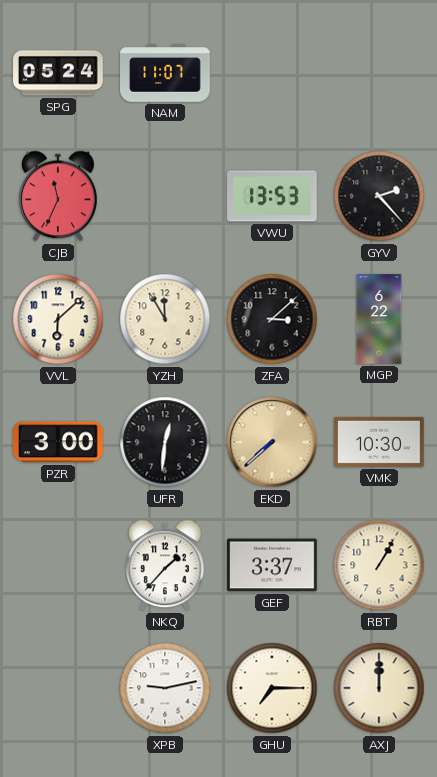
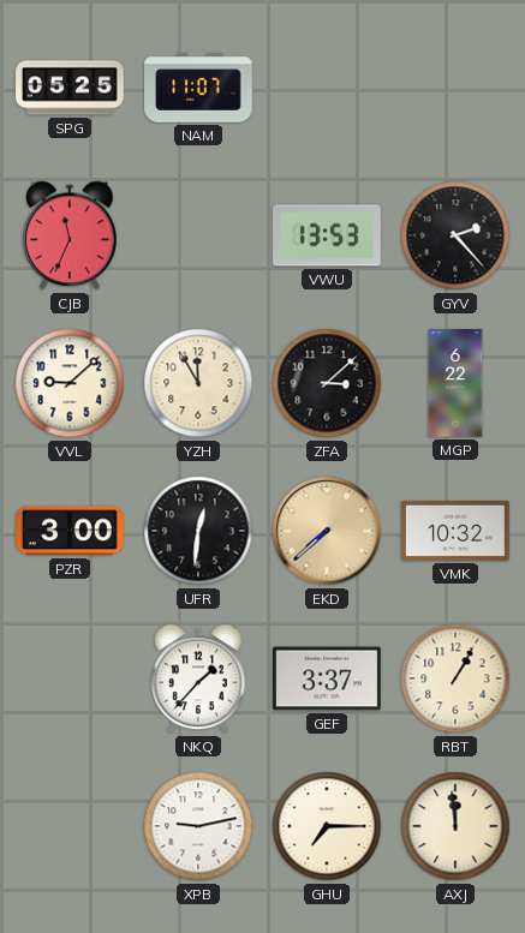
SPG: 05:24 -> 05:25
VVL: 6:08 -> 9:08
VMK: 10:30 -> 10:32
AXJ: 12:00 -> 11:59
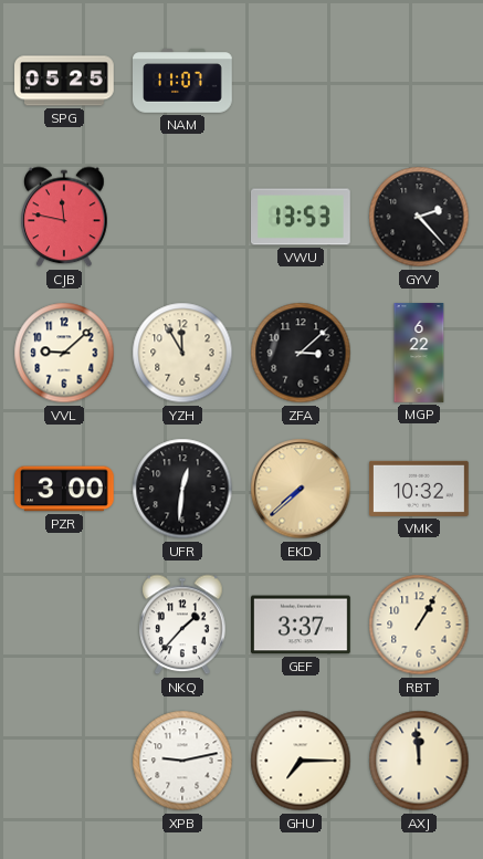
CJB: 11:34 -> 11:47
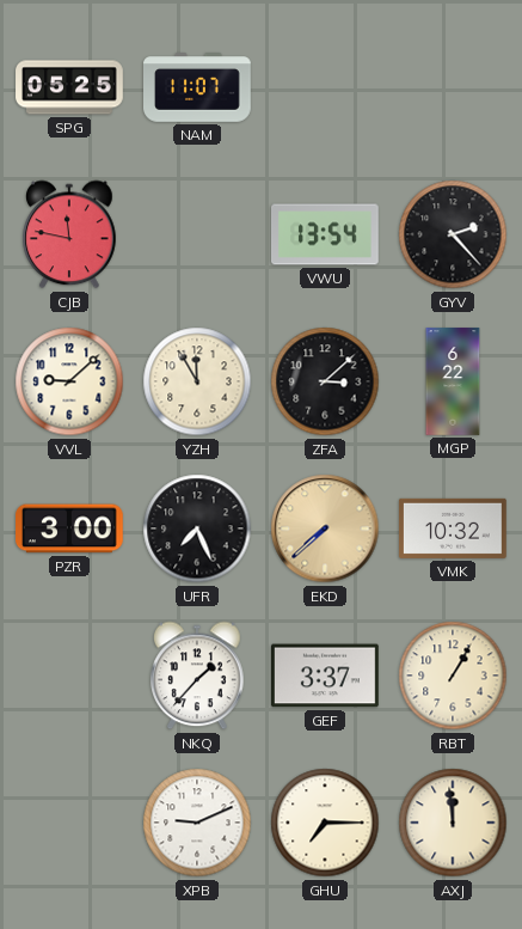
VWU: 13:53 -> 13:54
UFR: 12:31 -> 7:26
XPB: 9:13 -> 9:11
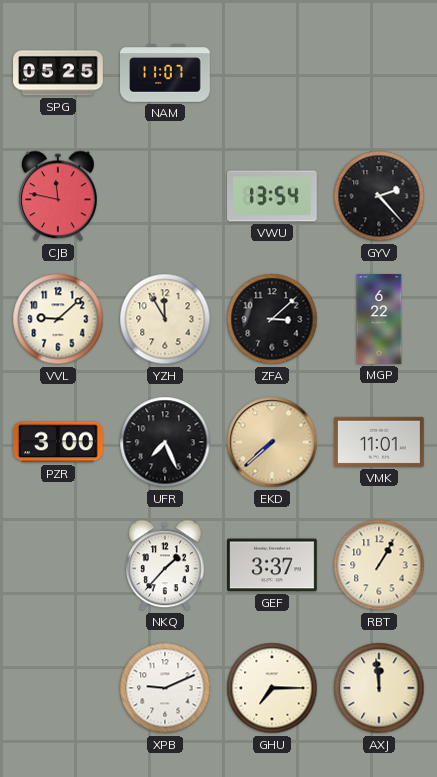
VMK: 10:32 -> 11:01
